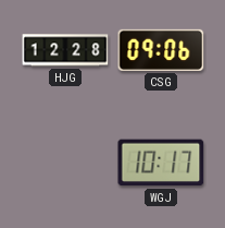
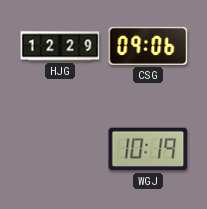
HJG: 12:28 -> 12:29
WGJ: 10:17 -> 10:19
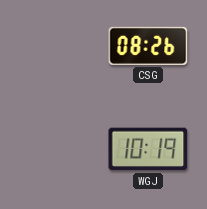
HJG: 12:29 -> none
CSG: 09:06 -> 08:26
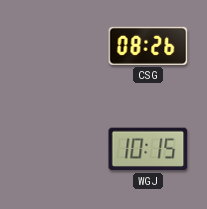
WGJ: 10:19 -> 10:15
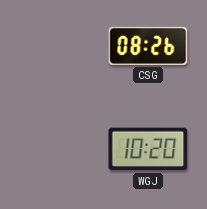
WGJ: 10:15 -> 10:20
